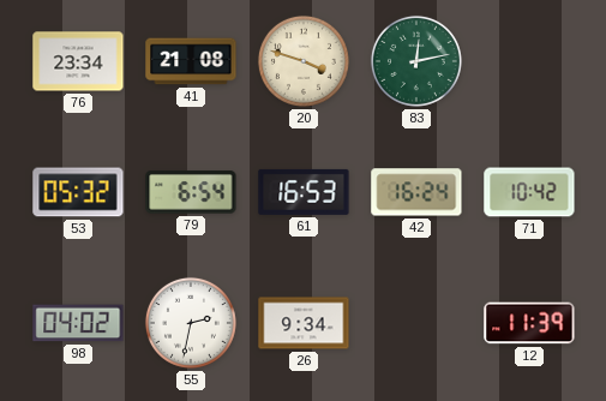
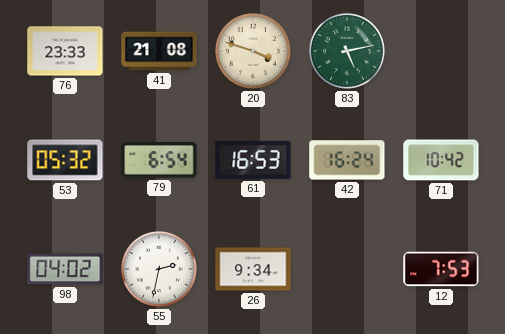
76: 23:34 -> 23:33
83: 12:13 -> 5:13
12: 11:39 -> 7:53
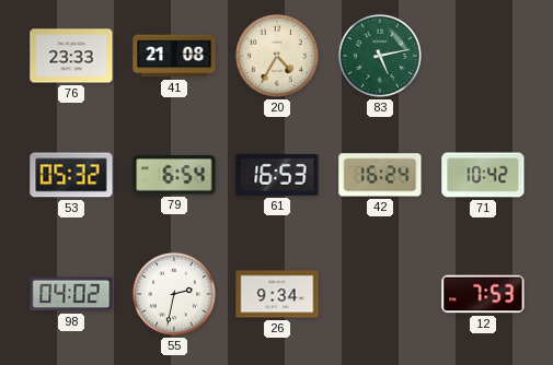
20: 3:48 -> 4:35
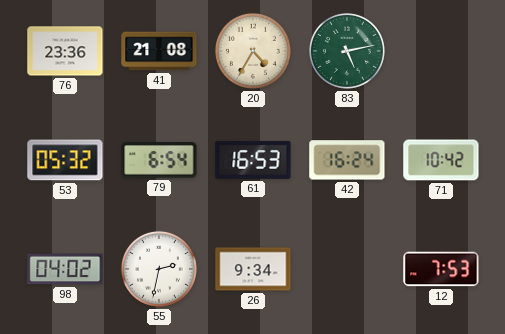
76: 23:33 -> 23:36
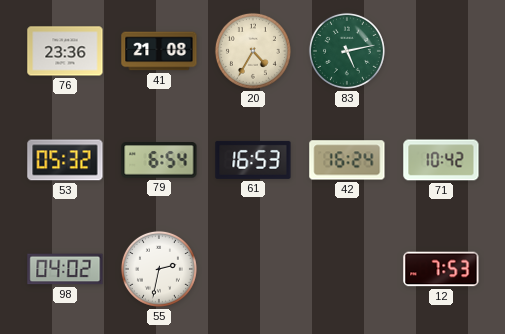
26: 9:34 -> none
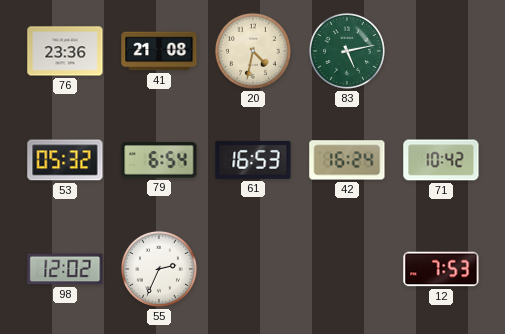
20: 4:35 -> 4:32
98: 04:02 -> 12:02
55: 2:32 -> 2:34
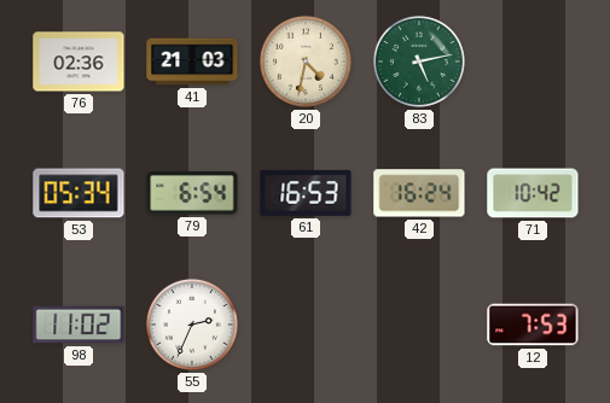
76: 23:36 -> 02:36
41: 21:08 -> 21:03
53: 05:32 -> 05:34
98: 12:02 -> 11:02
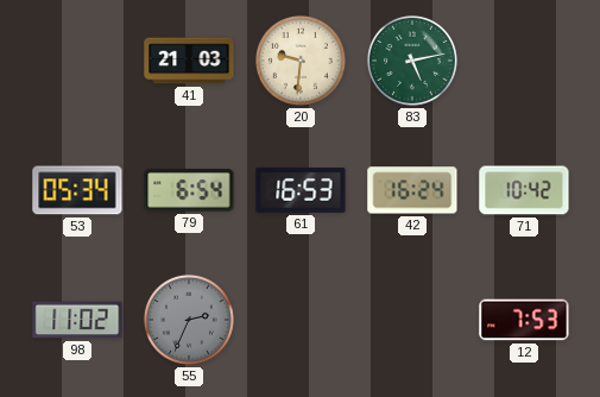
76: 02:36 -> none
20: 4:32 -> 9:31
55 dial: white -> grey
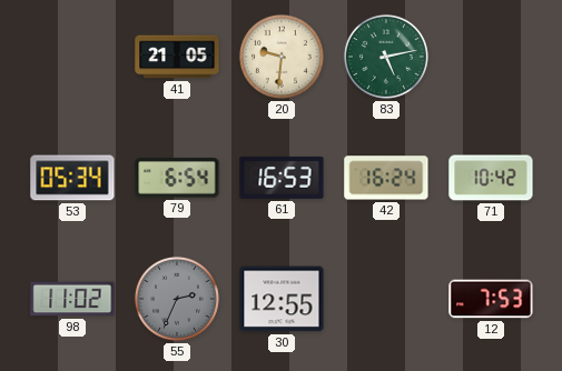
41: 21:03 -> 21:05
30: none -> 12:55
